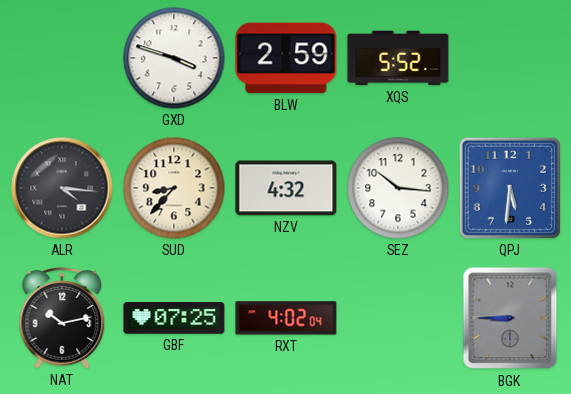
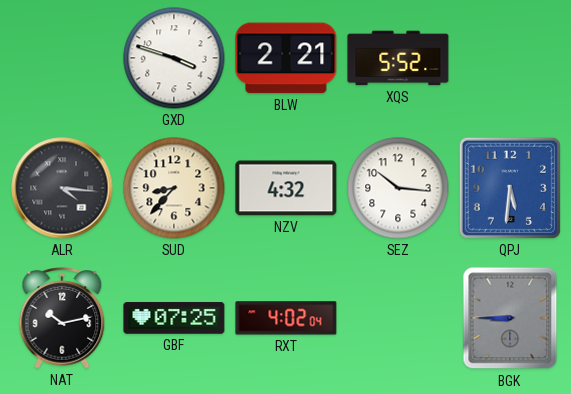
BLW: 2:59 -> 2:21
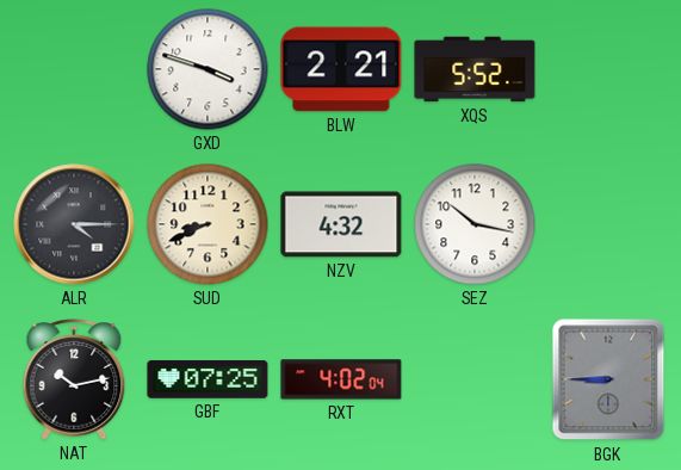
ALR: 4:16 -> 4:15
SUD: 8:37 -> 8:41
SEZ: 10:16 -> 10:17
QPJ: 5:31 -> none
